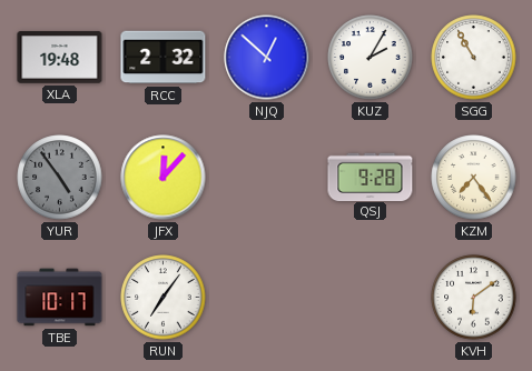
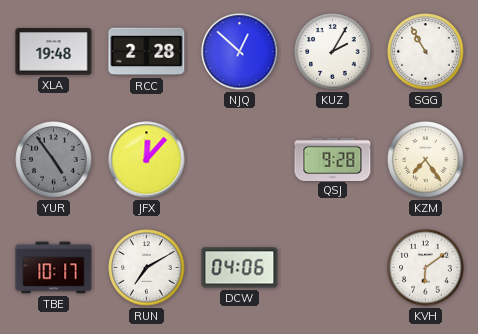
RCC: 2:32 -> 2:28
RUN: 7:06 -> 7:10
DCW: none -> 04:06
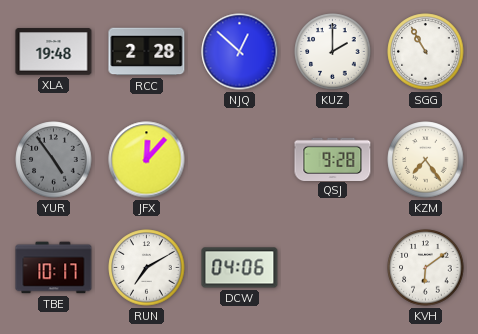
KUZ: 2:05 -> 2:00
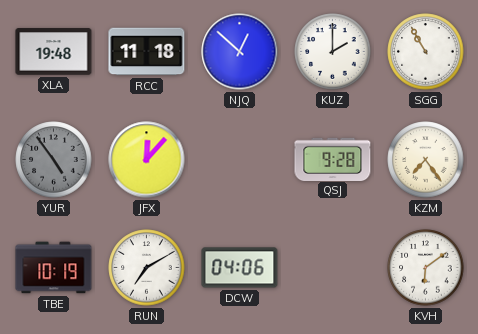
RCC: 2:28 -> 11:18
TBE: 10:17 -> 10:19
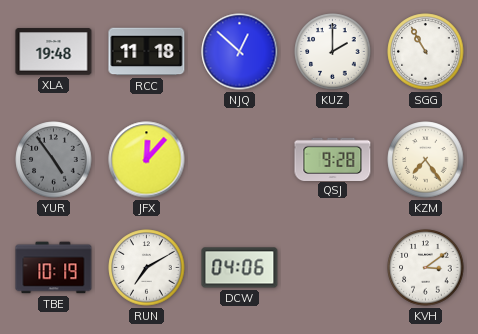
KVH: 6:09 -> 3:09
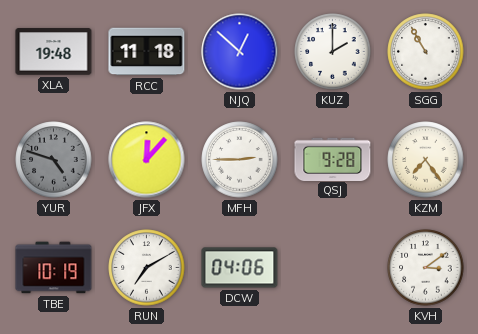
YUR: 4:54 -> 4:48
MFH: none -> 2:45
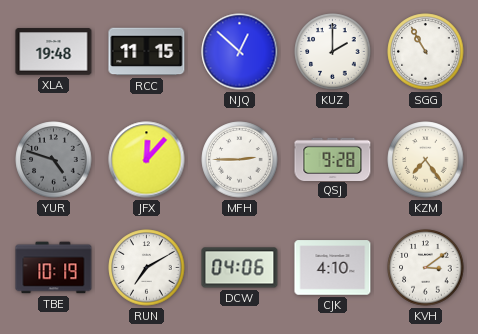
RCC: 11:18 -> 11:15
CJK: none -> 4:10
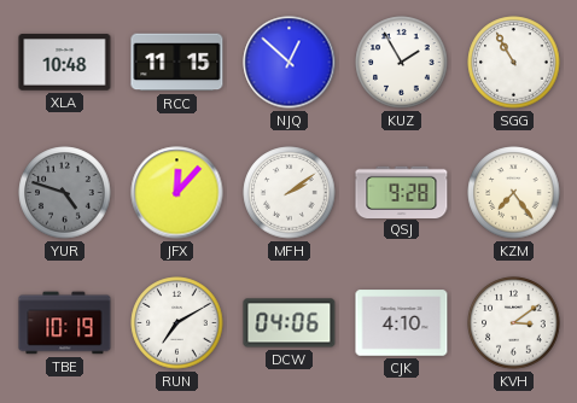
XLA: 19:48 -> 10:48
KUZ: 2:00 -> 1:55
MFH: 2:45 -> 2:09
